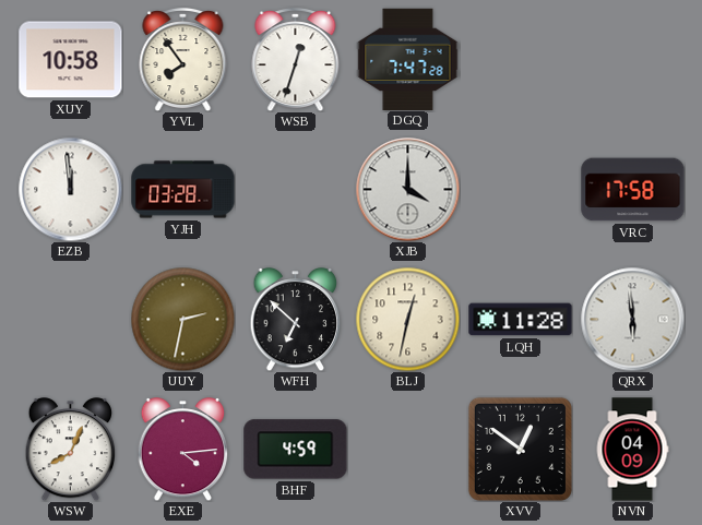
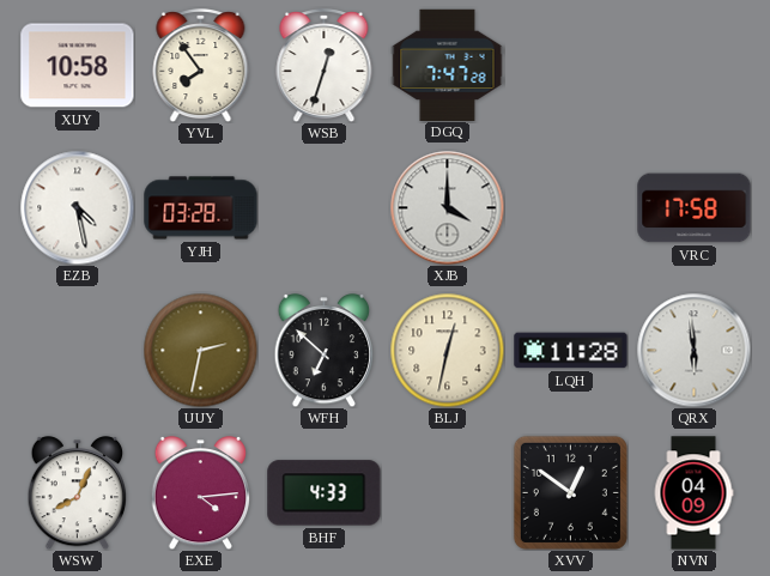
EZB: 11:59 -> 4:28
BHF: 4:59 -> 4:33
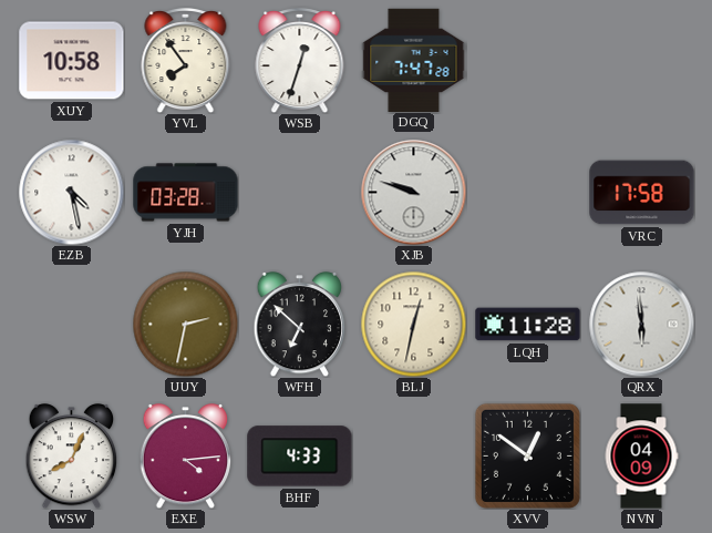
XJB: 4:00 -> 9:48
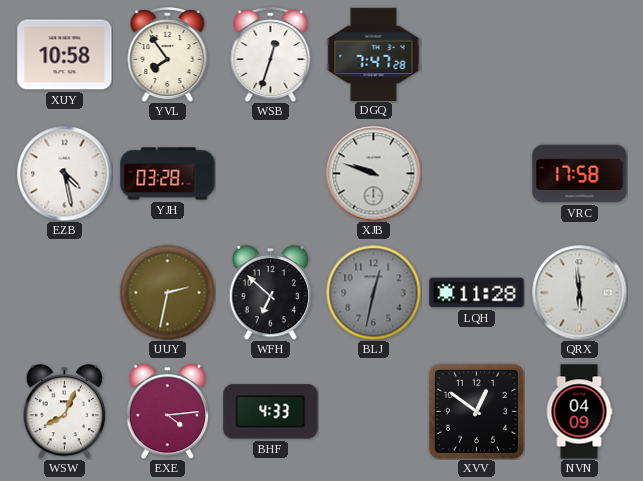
BLJ dial: cream -> grey
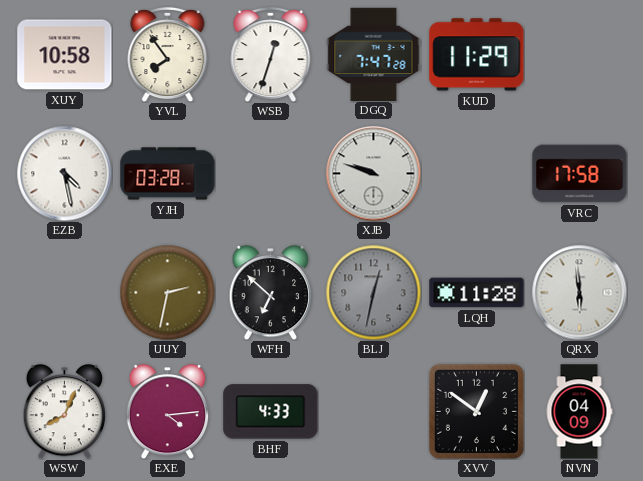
KUD: none -> 11:29
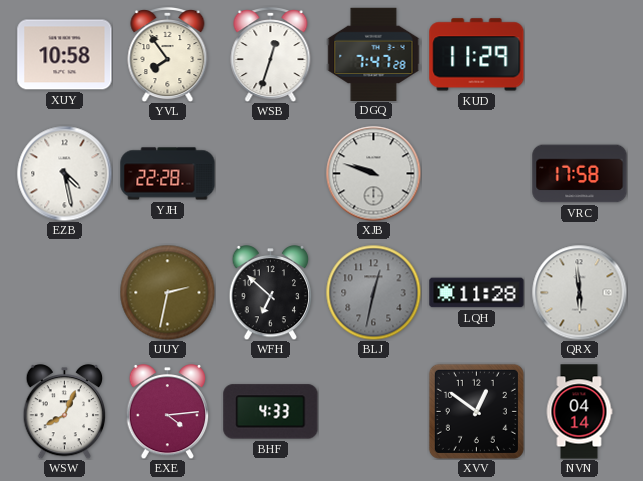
YJH: 03:28 -> 22:28
NVN: 04:09 -> 04:14
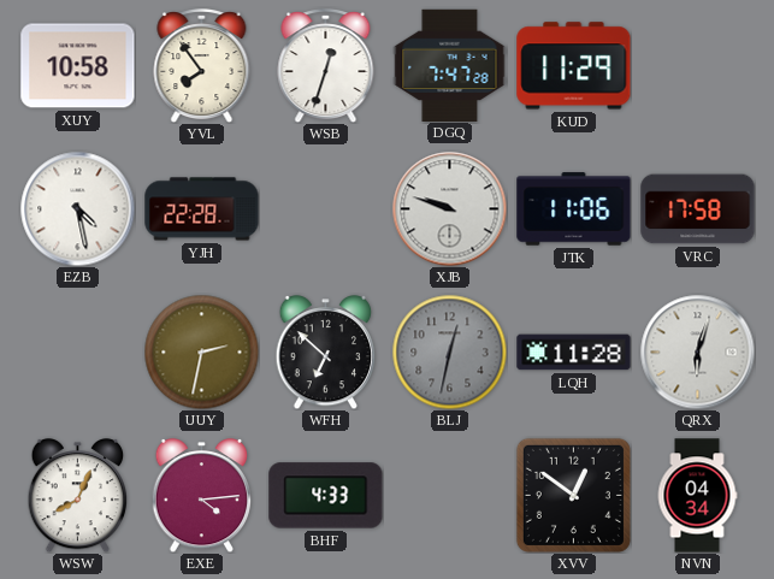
JTK: none -> 11:06
QRX: 5:59 -> 6:03
NVN: 04:14 -> 04:34
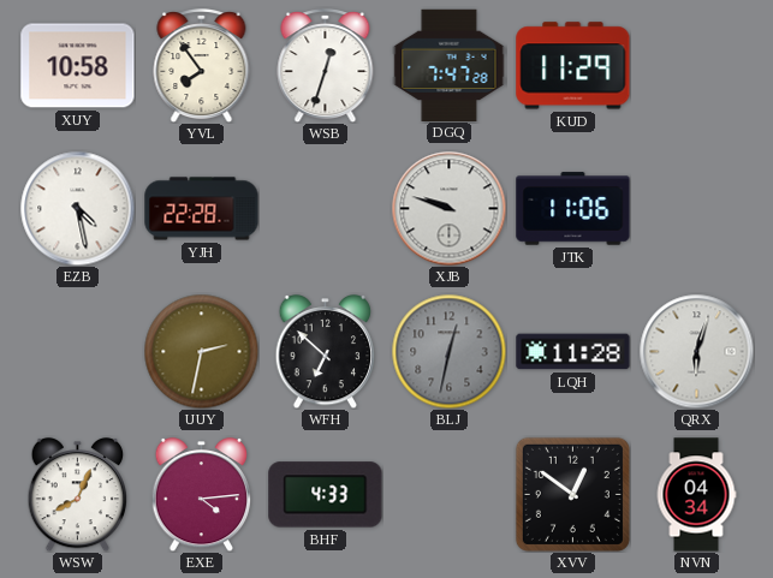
VRC: 17:58 -> none
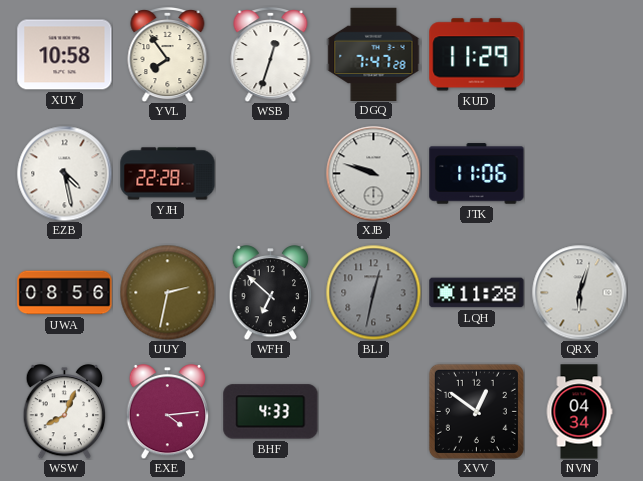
UWA: none -> 08:56
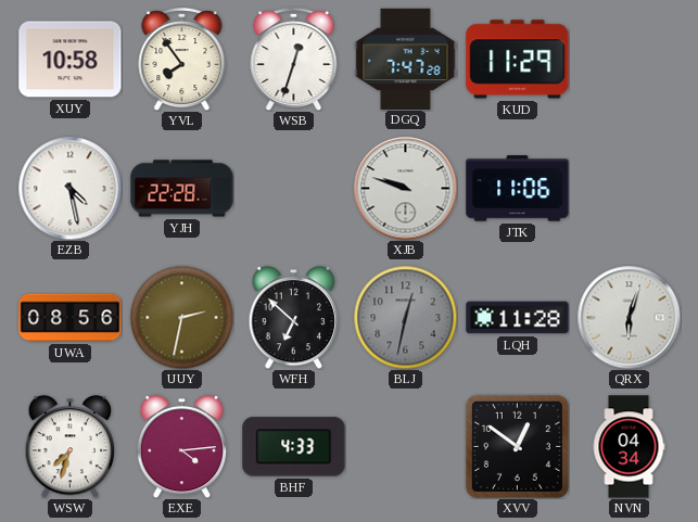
WSW: 8:04 -> 7:33
